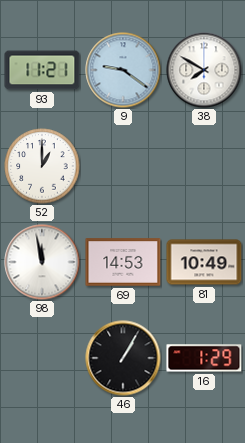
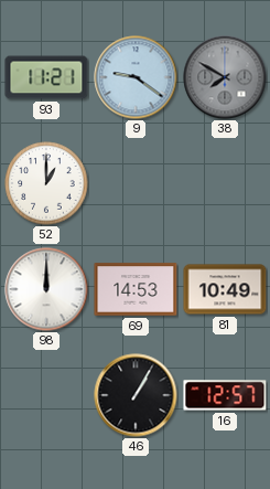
38 dial: white -> grey
98: 11:58 -> 12:00
16: 1:29 -> 12:57
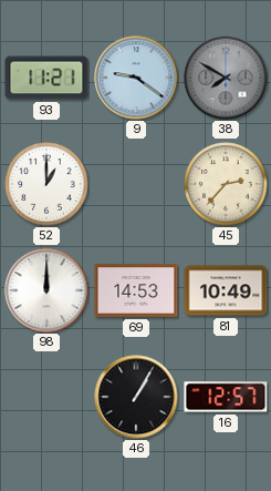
45: none -> 2:37
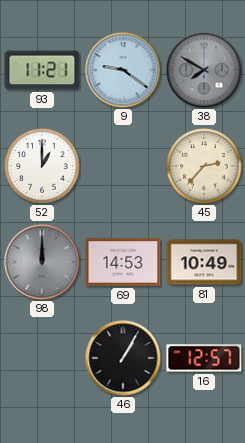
98 dial: white -> grey
